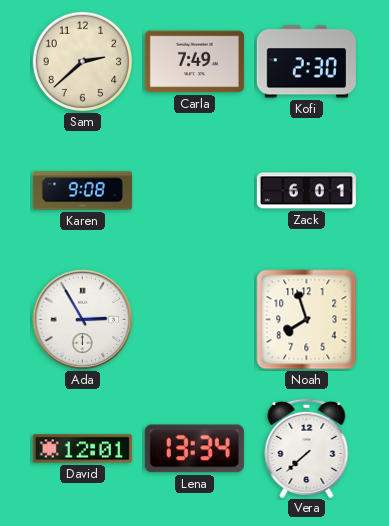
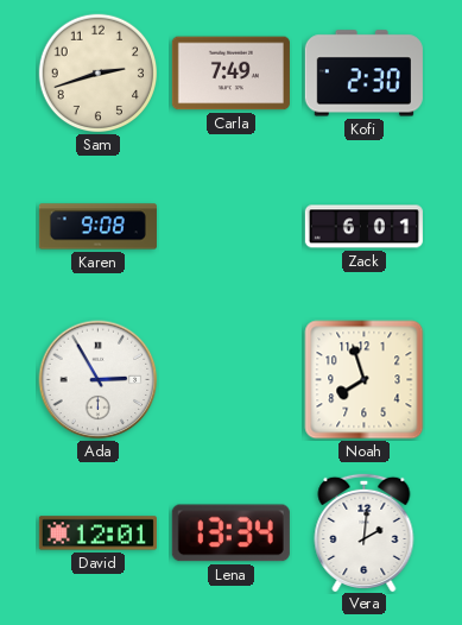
Sam: 2:38 -> 2:42
Vera: 7:38 -> 2:01
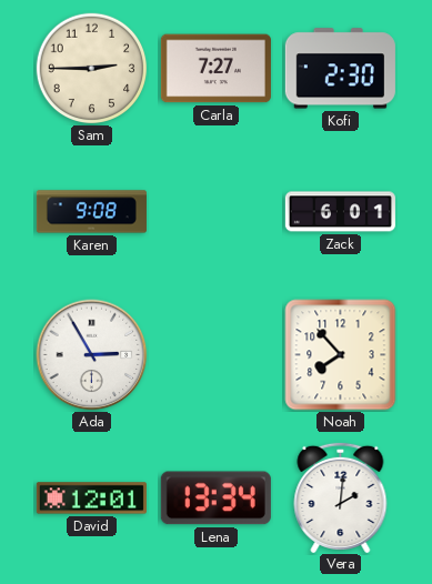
Sam: 2:42 -> 2:45
Carla: 7:49 -> 7:27
Noah: 7:57 -> 7:53
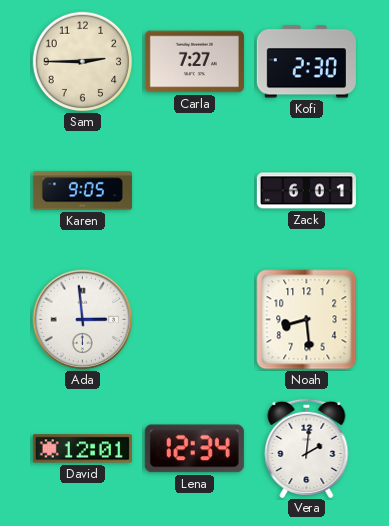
Karen: 9:08 -> 9:05
Ada: 2:55 -> 2:59
Noah: 7:53 -> 8:29
Lena: 13:34 -> 12:34
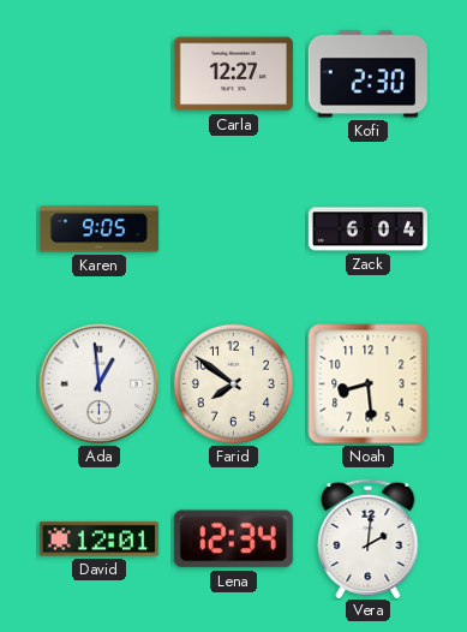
Sam: 2:45 -> none
Carla: 7:27 -> 12:27
Zack: 6:01 -> 6:04
Ada: 2:59 -> 12:59
Farid: none -> 7:51
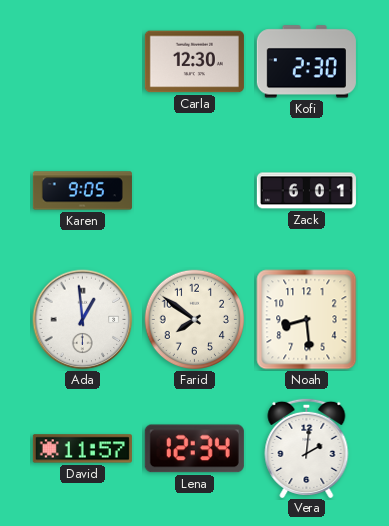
Carla: 12:27 -> 12:30
Zack: 6:04 -> 6:01
David: 12:01 -> 11:57
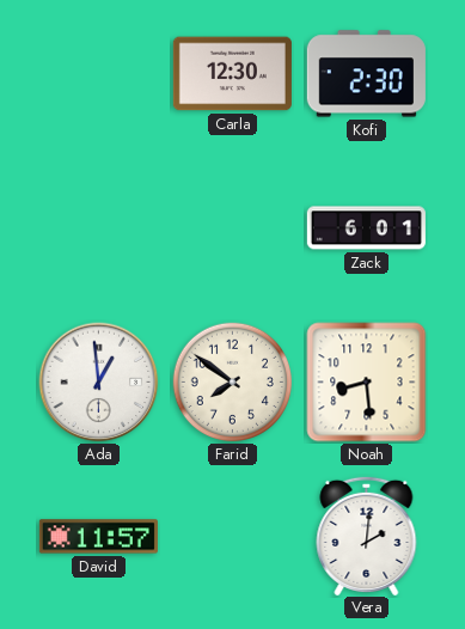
Karen: 9:05 -> none
Lena: 12:34 -> none
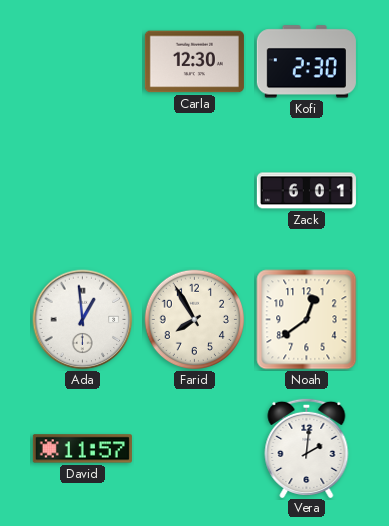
Farid: 7:51 -> 7:55
Noah: 8:29 -> 12:39
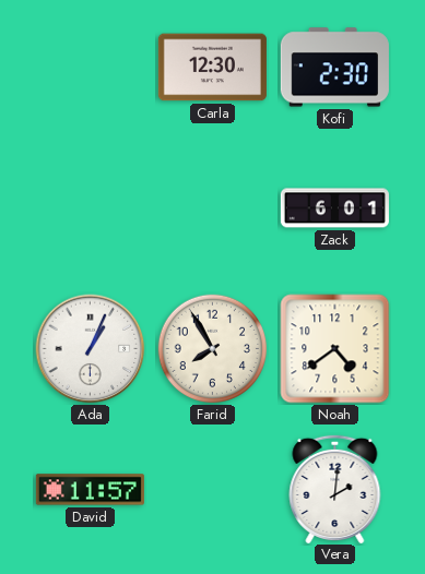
Ada: 12:59 -> 1:04
Noah: 12:39 -> 4:39
